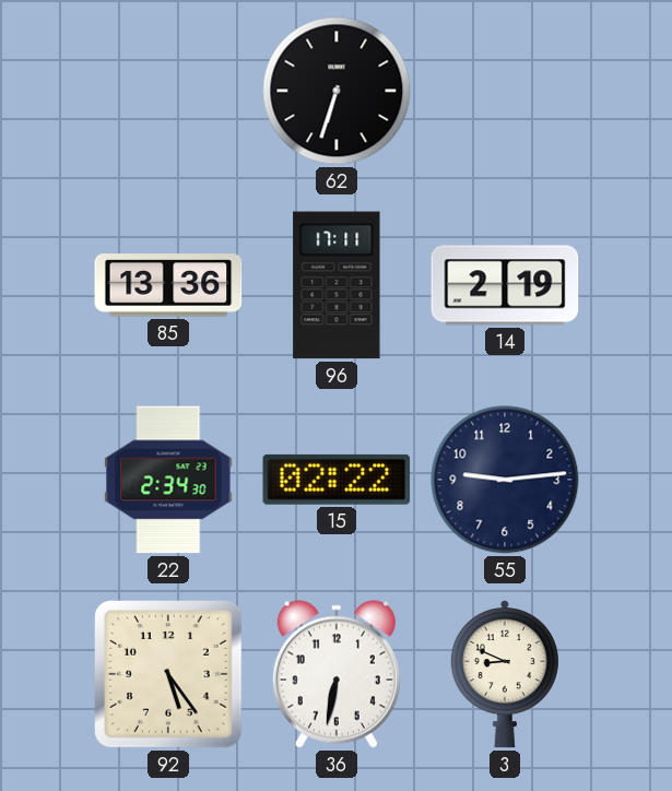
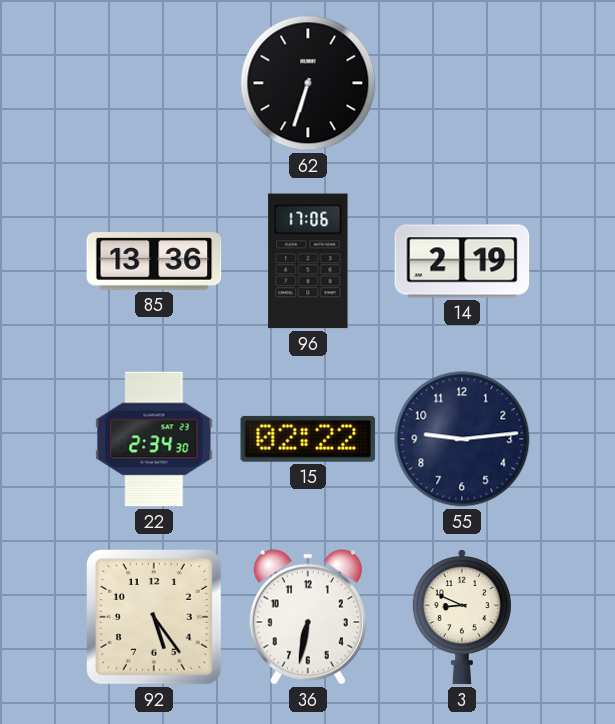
96: 17:11 -> 17:06
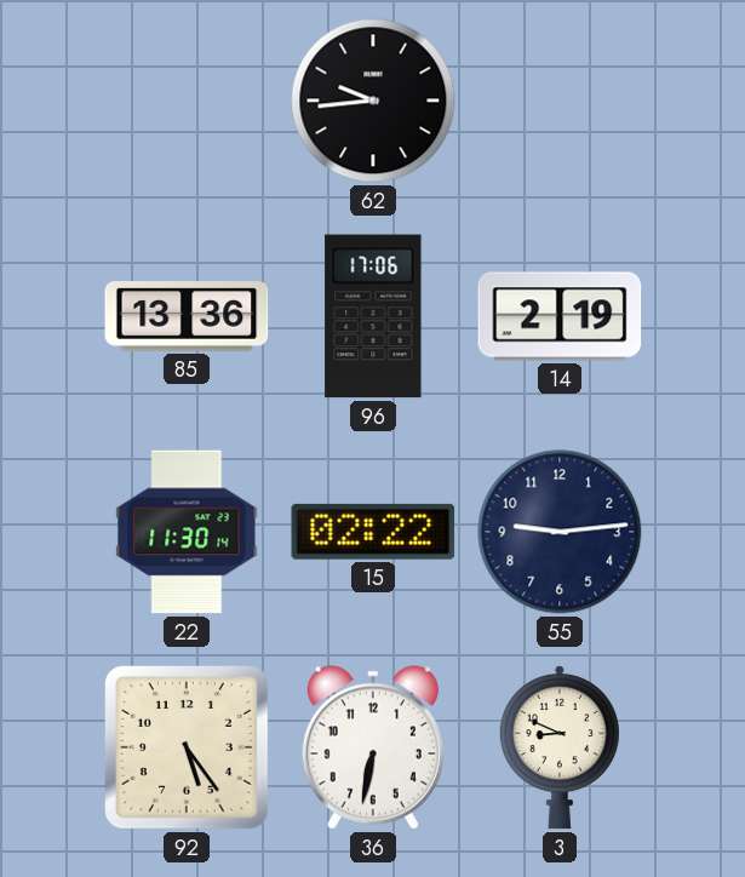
62: 6:33 -> 9:44
22: 2:34 -> 11:30
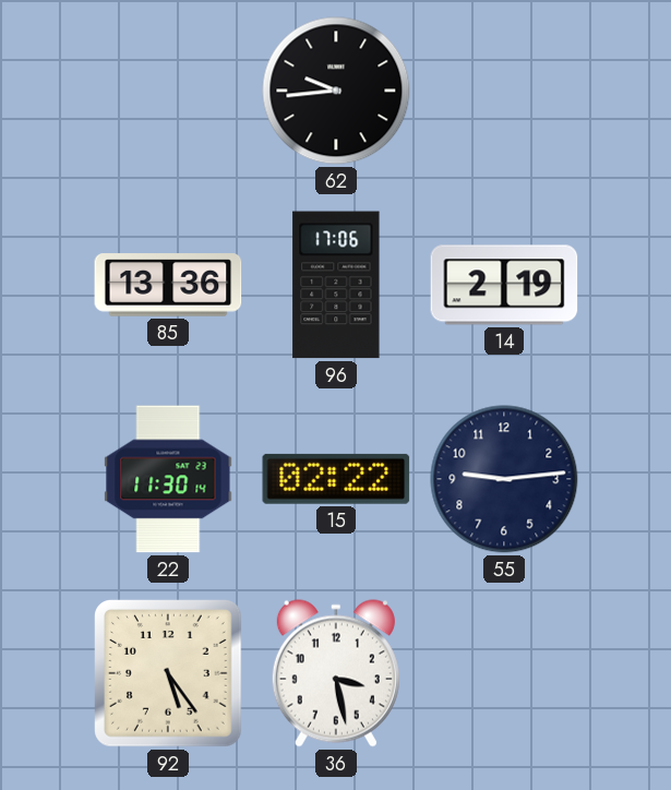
36: 6:32 -> 3:28
3: 8:49 -> none
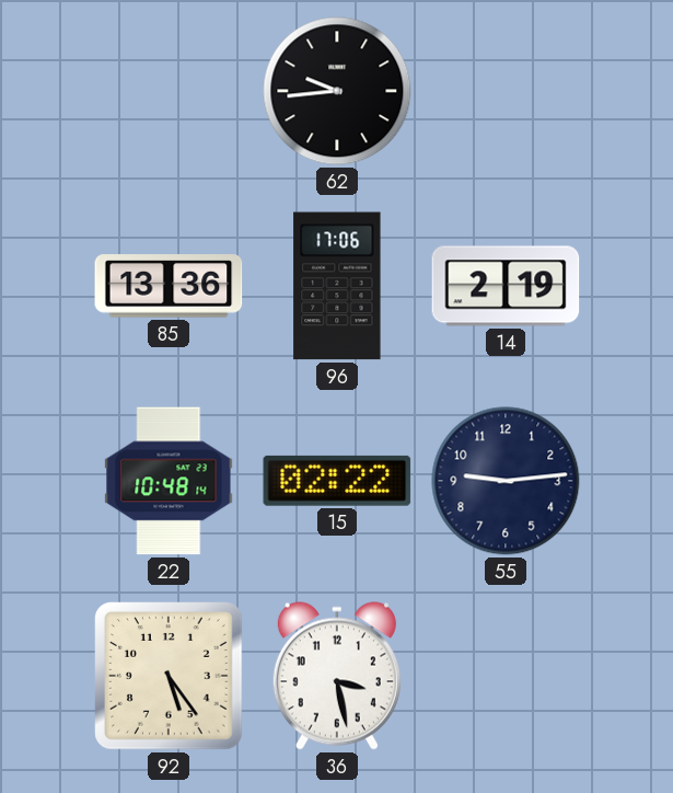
22: 11:30 -> 10:48
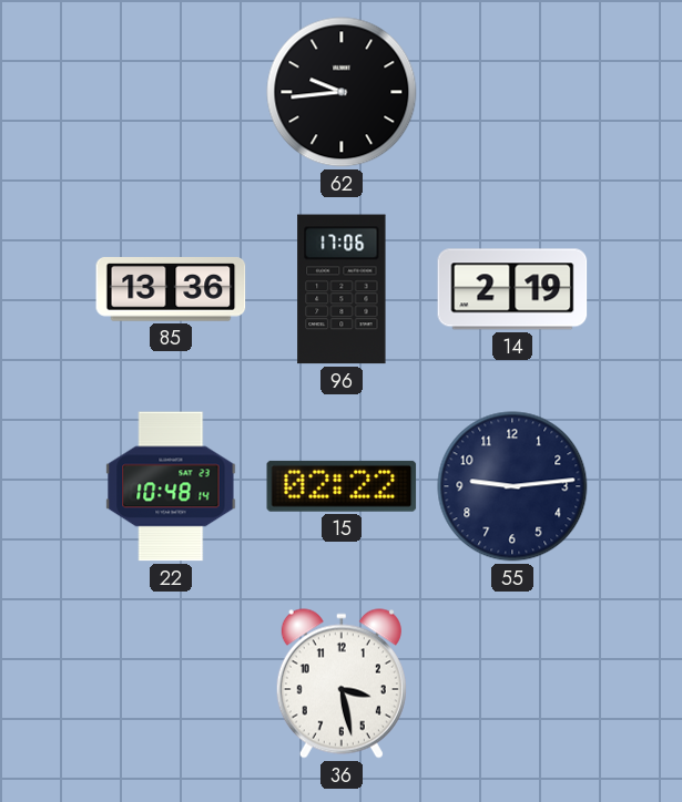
92: 5:24 -> none
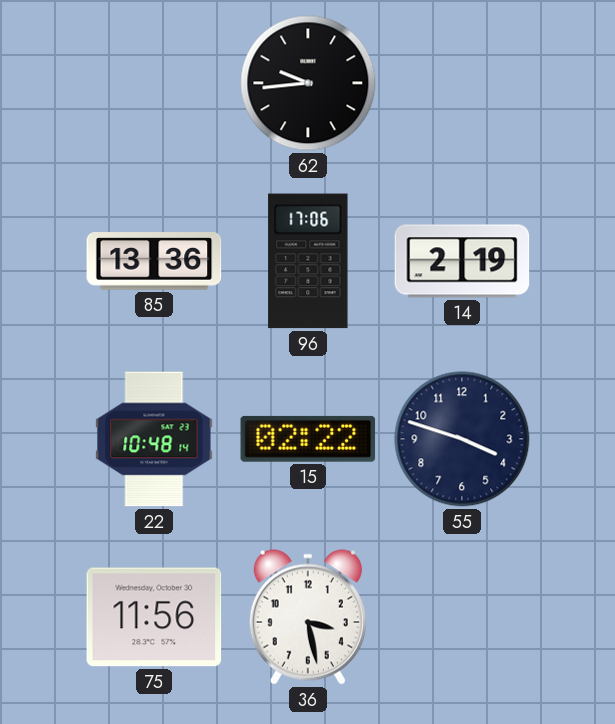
55: 9:14 -> 3:48
75: none -> 11:56
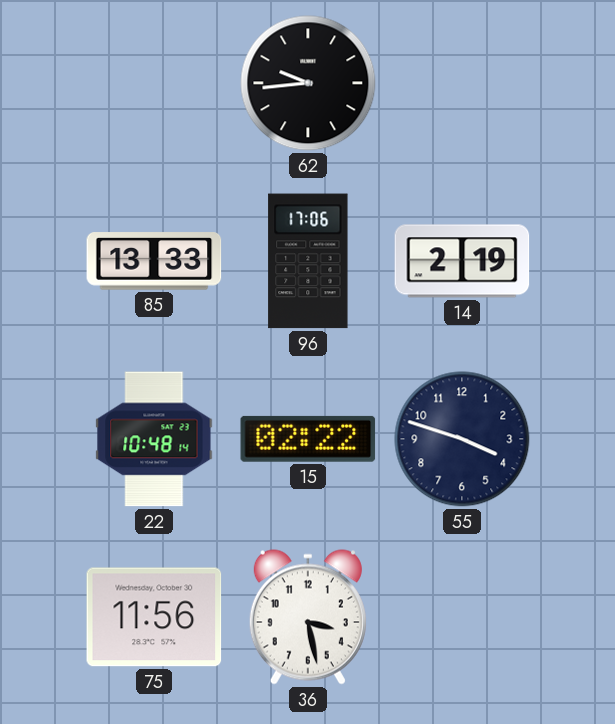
85: 13:36 -> 13:33
